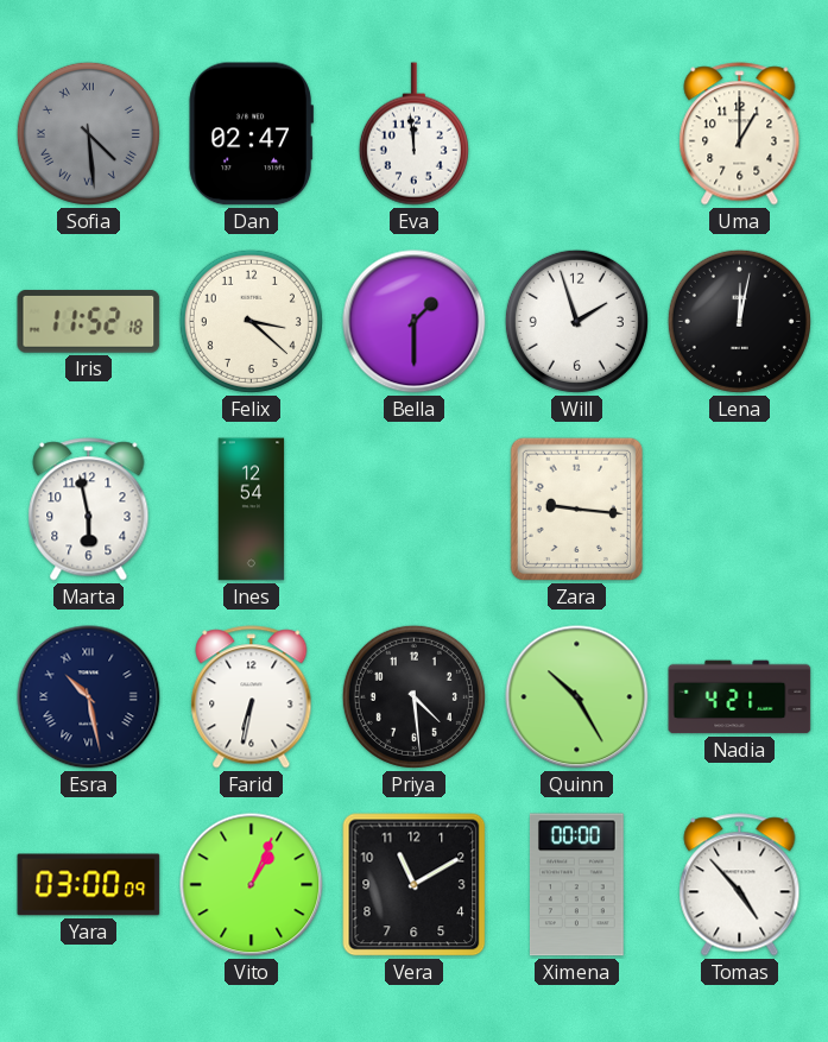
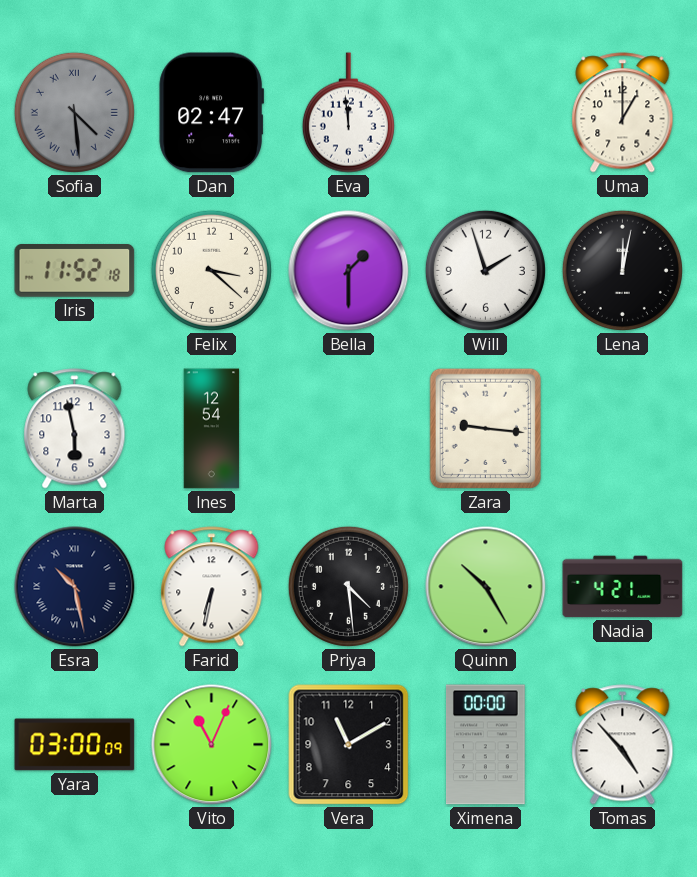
Vito: 1:04 -> 11:04
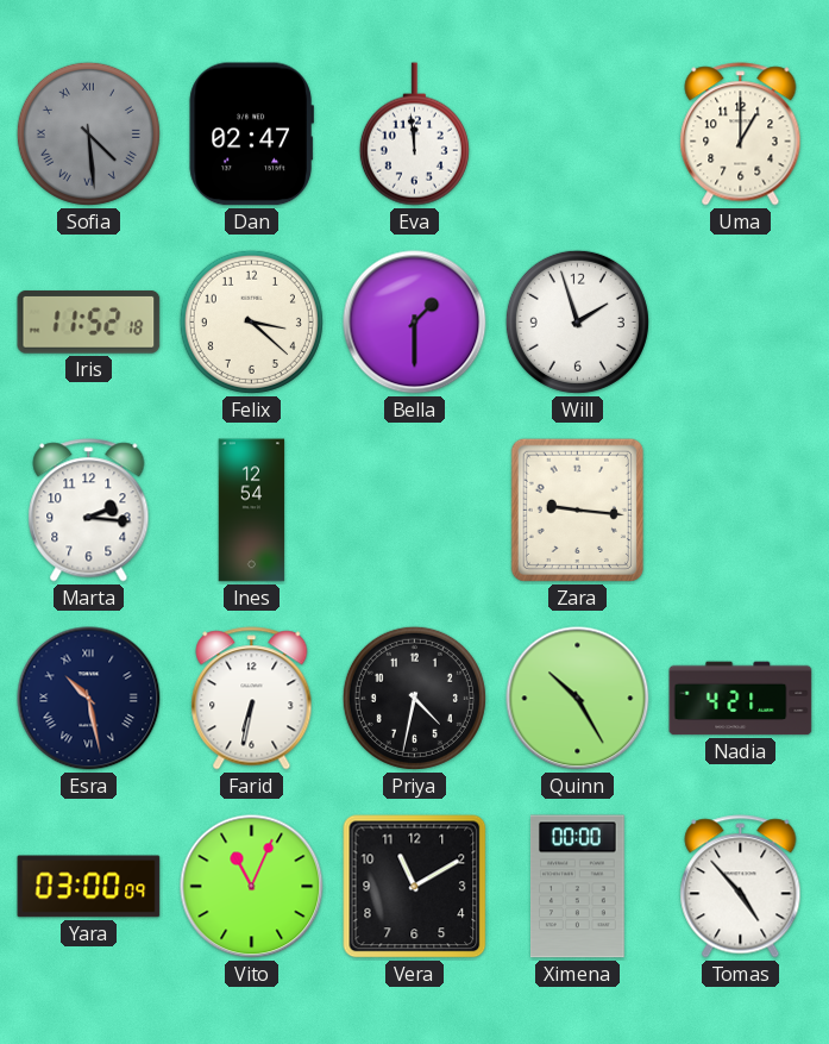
Lena: 12:02 -> none
Marta: 5:58 -> 2:16
Priya: 4:29 -> 4:32
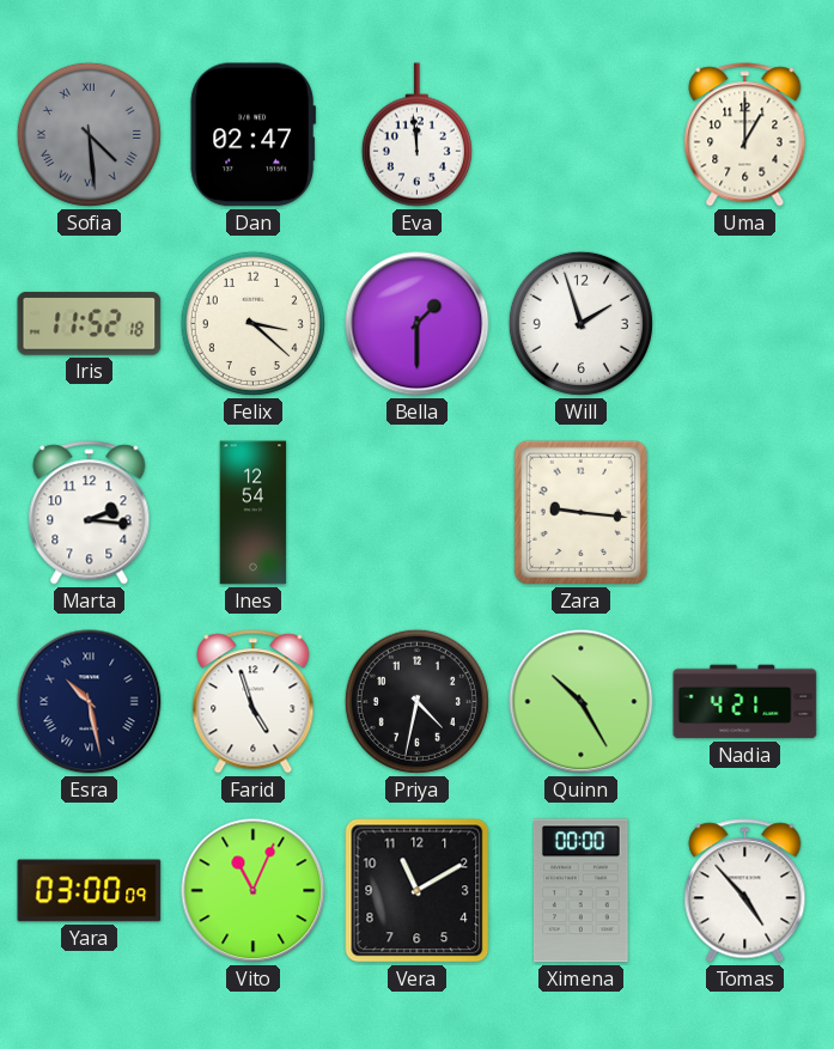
Farid: 6:32 -> 4:57
